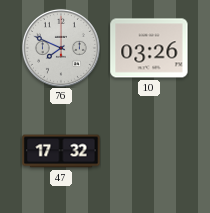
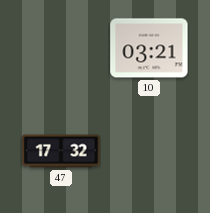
76: 7:49 -> none
10: 03:26 -> 03:21
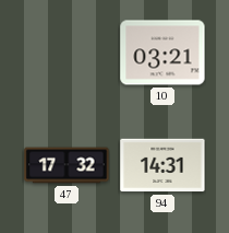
94: none -> 14:31
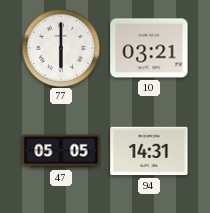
77: none -> 6:00
47: 17:32 -> 05:05
